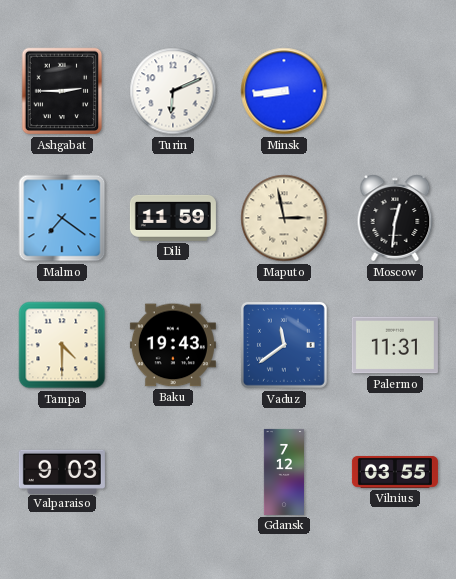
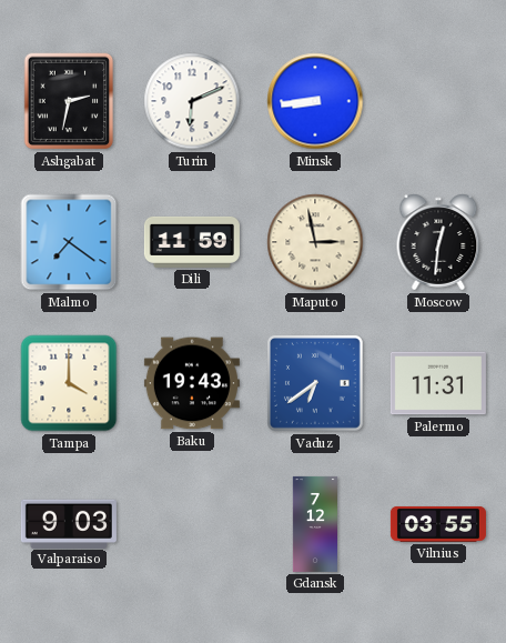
Ashgabat: 2:45 -> 2:32
Tampa: 4:30 -> 4:00
Vaduz: 11:39 -> 6:39
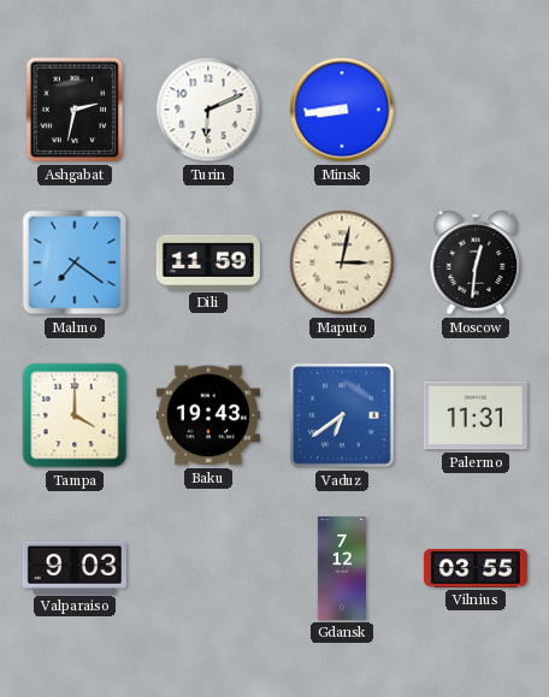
Maputo: 2:58 -> 3:02
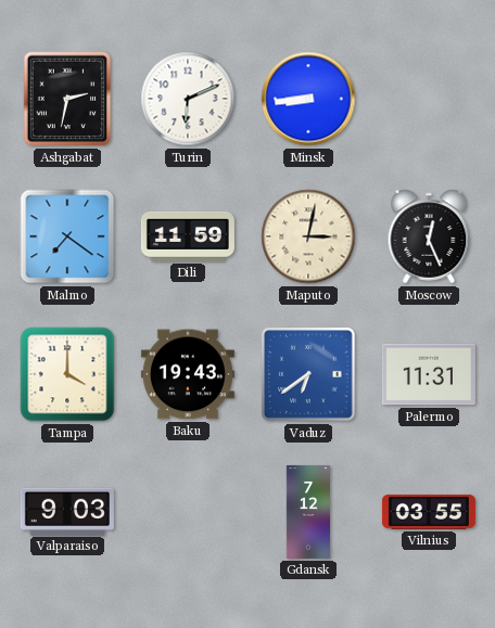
Moscow: 12:31 -> 12:26
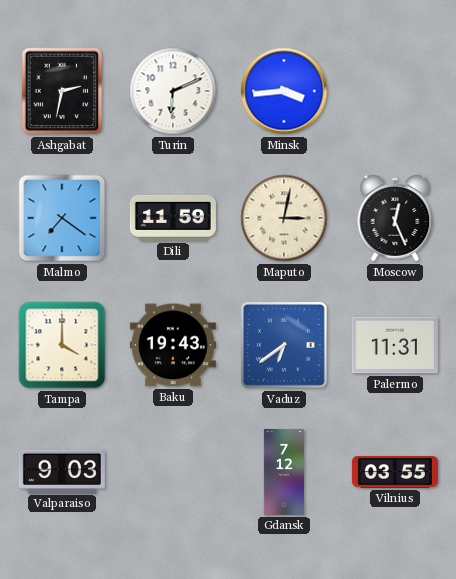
Minsk: 8:44 -> 3:44
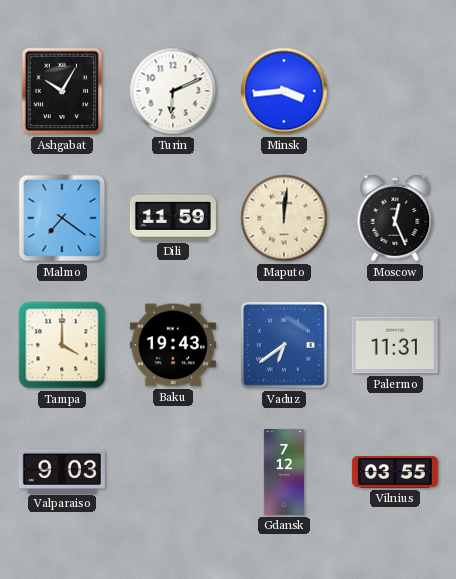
Ashgabat: 2:32 -> 10:05
Maputo: 3:02 -> 12:01
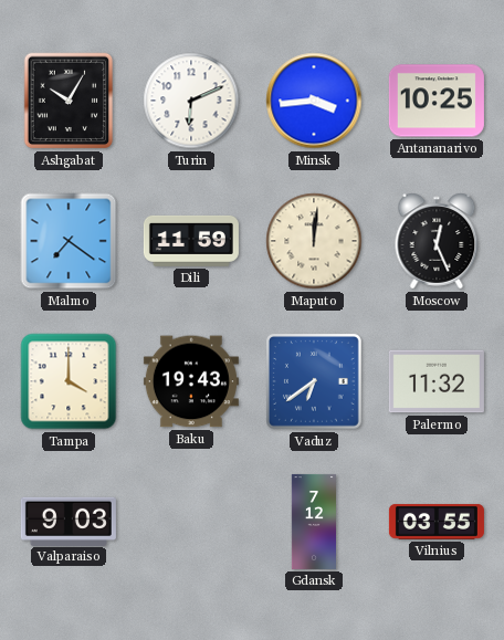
Antananarivo: none -> 10:25
Palermo: 11:31 -> 11:32
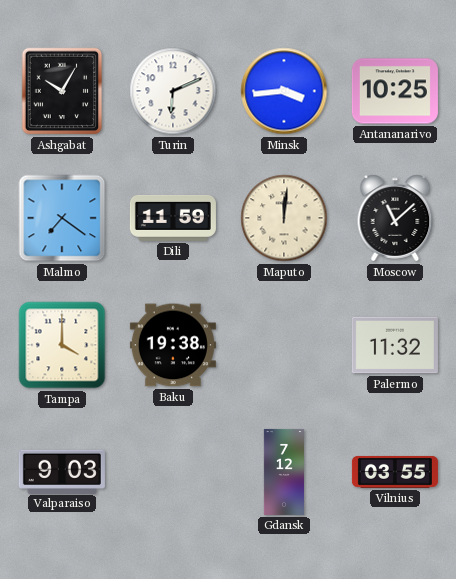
Moscow: 12:26 -> 11:08
Baku: 19:43 -> 19:38
Vaduz: 6:39 -> none
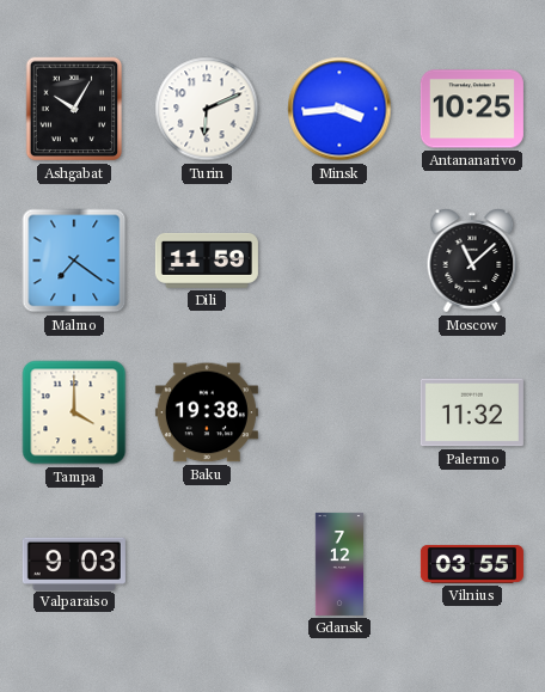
Maputo: 12:01 -> none
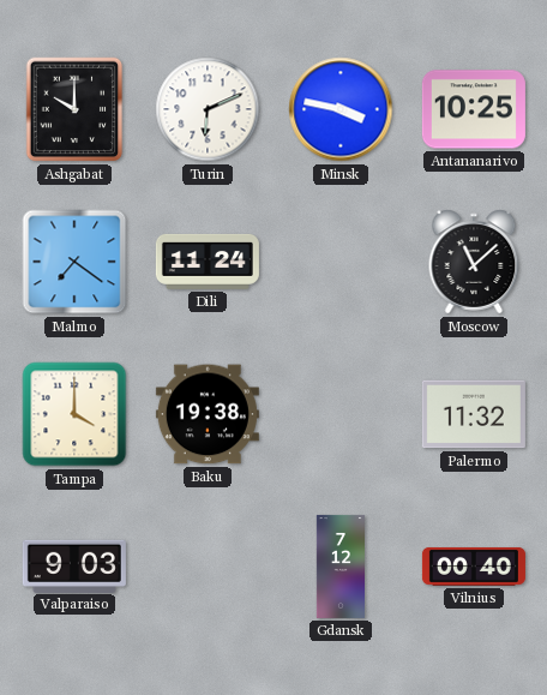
Ashgabat: 10:05 -> 10:00
Minsk: 3:44 -> 3:47
Dili: 11:59 -> 11:24
Vilnius: 03:55 -> 00:40
